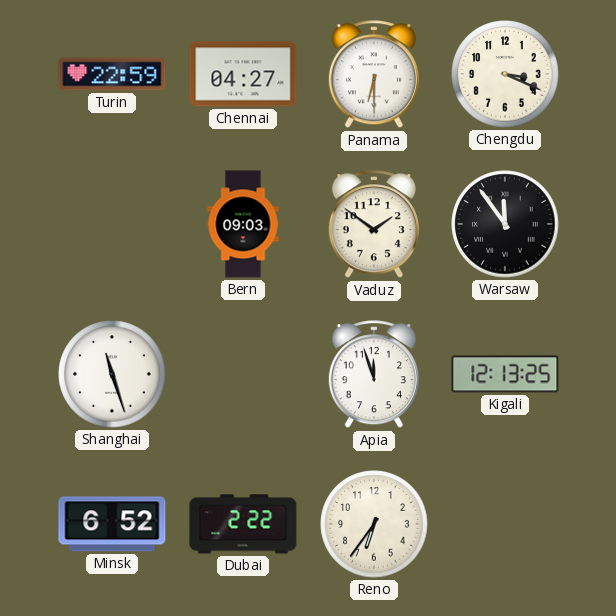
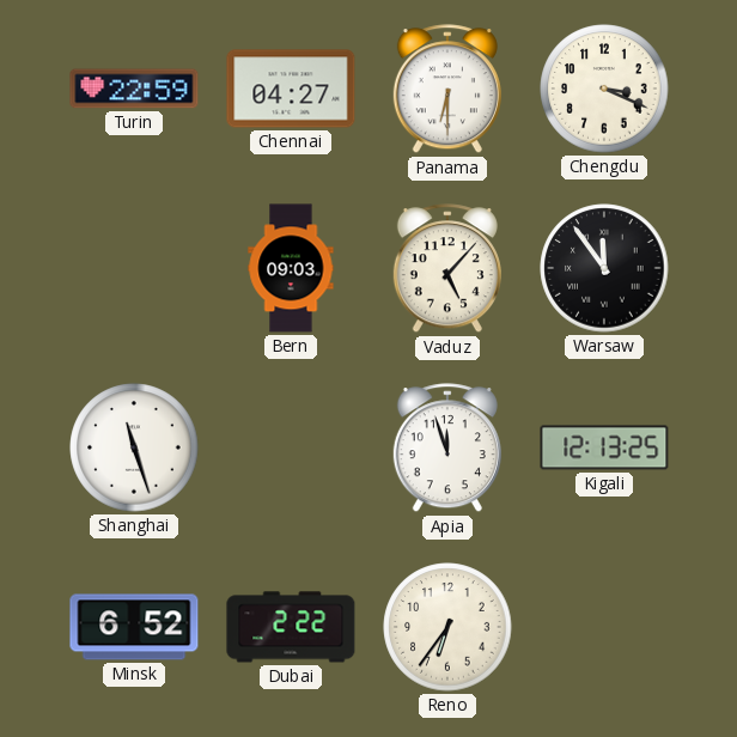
Vaduz: 1:51 -> 5:07
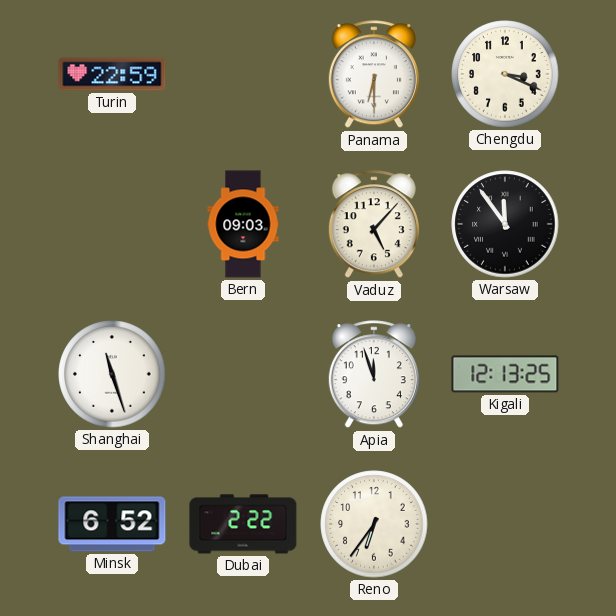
Chennai: 04:27 -> none
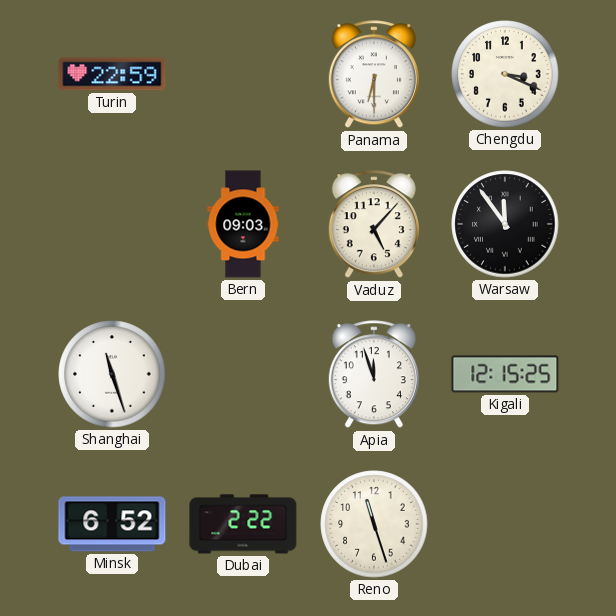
Kigali: 12:13 -> 12:15
Reno: 6:36 -> 11:27
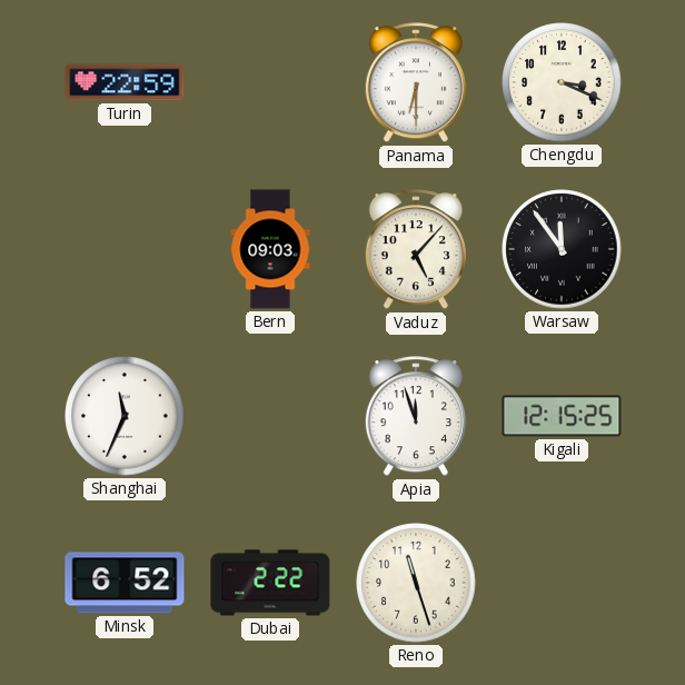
Shanghai: 11:27 -> 11:34
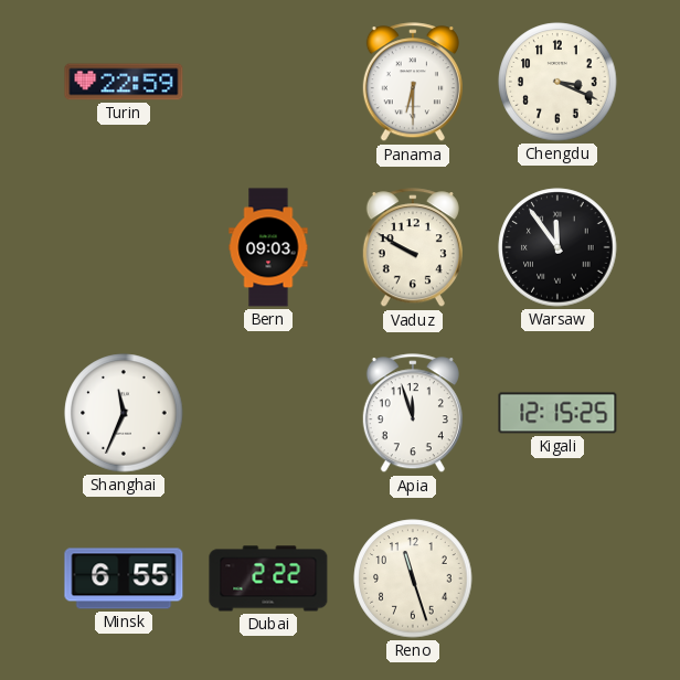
Vaduz: 5:07 -> 9:50
Minsk: 6:52 -> 6:55
